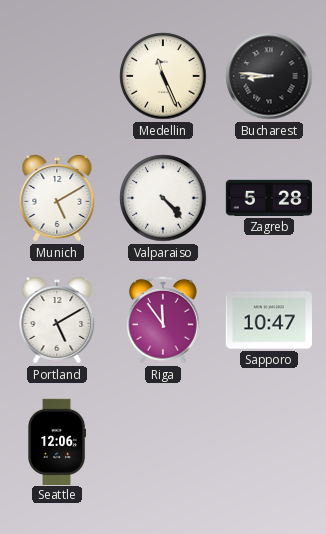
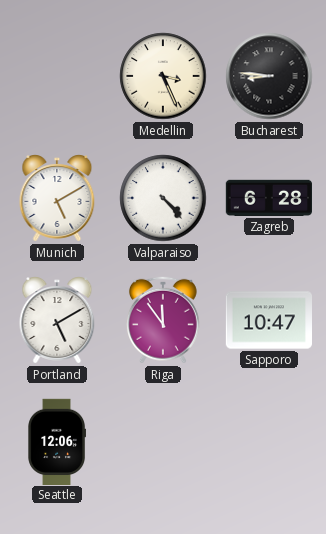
Medellin: 11:26 -> 3:26
Zagreb: 5:28 -> 6:28
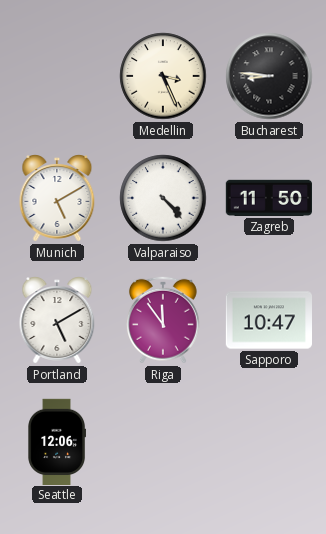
Zagreb: 6:28 -> 11:50
